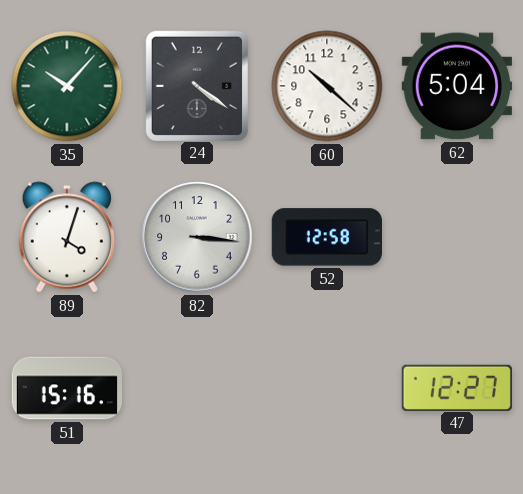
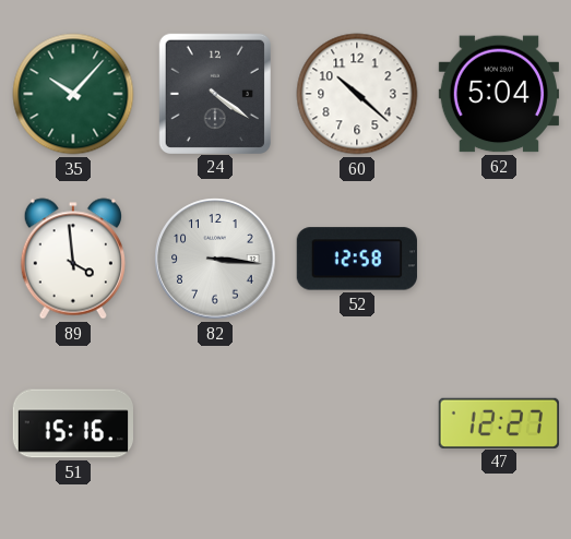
89: 4:03 -> 3:59
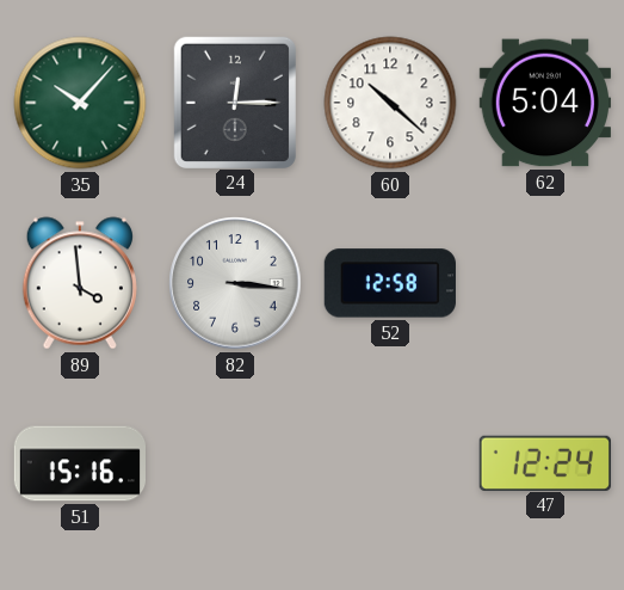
24: 4:21 -> 12:15
47: 12:27 -> 12:24
